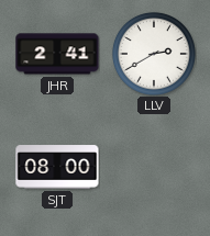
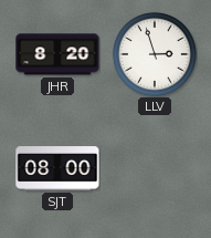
JHR: 2:41 -> 8:20
LLV: 2:40 -> 2:57
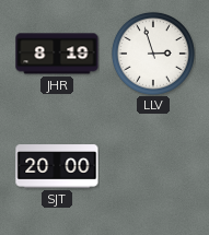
JHR: 8:20 -> 8:19
SJT: 08:00 -> 20:00
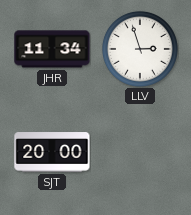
JHR: 8:19 -> 11:34
